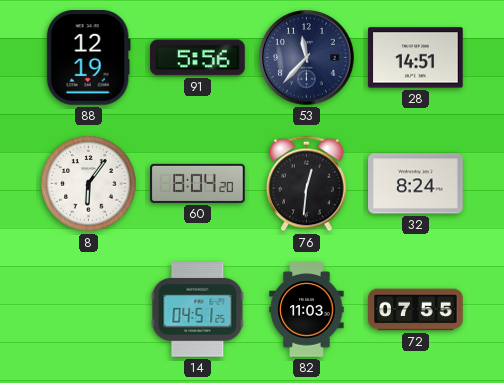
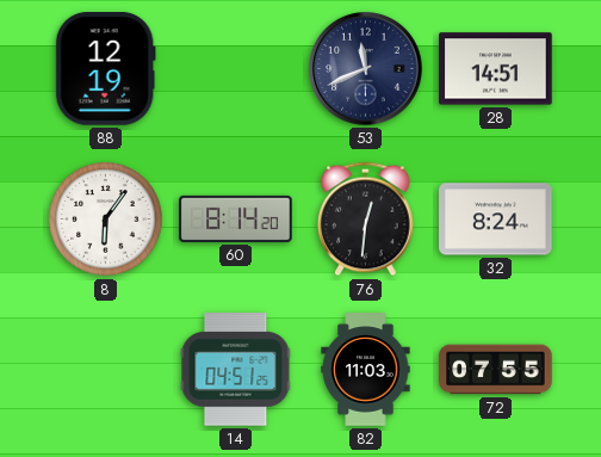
91: 5:56 -> none
53: 11:37 -> 11:41
60: 8:04 -> 8:14
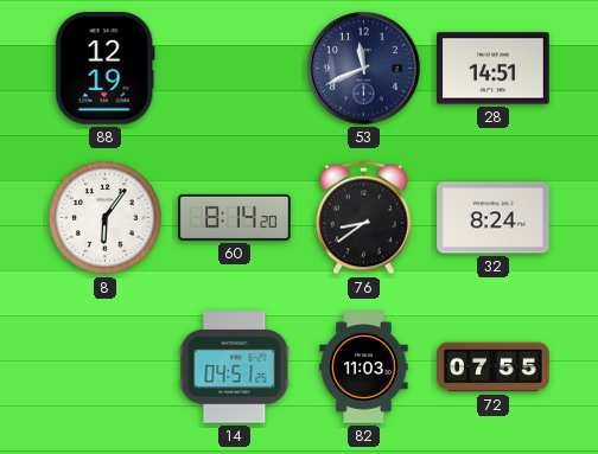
76: 12:31 -> 8:39
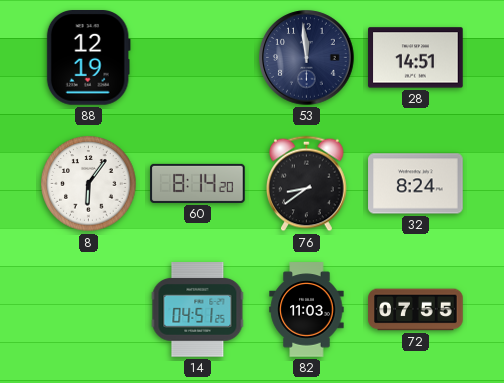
53: 11:41 -> 11:59
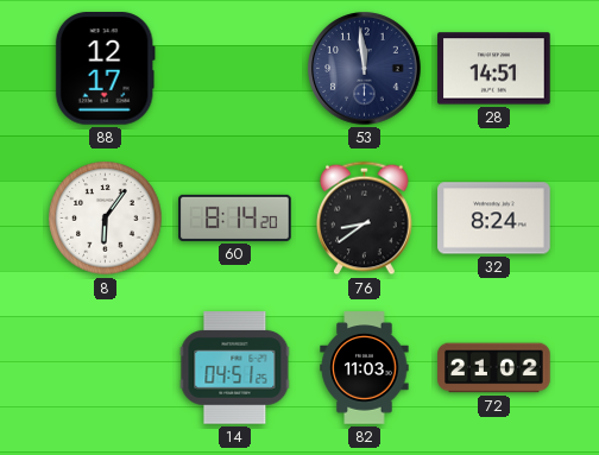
88: 12:19 -> 12:17
72: 07:55 -> 21:02
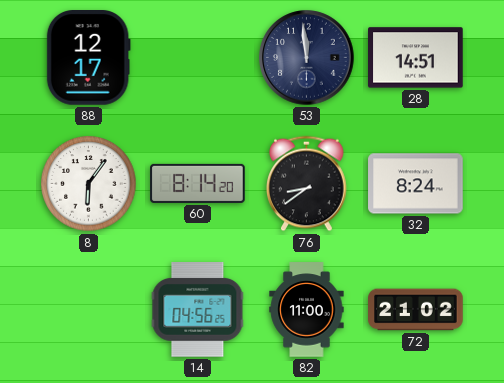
14: 04:51 -> 04:56
82: 11:03 -> 11:00
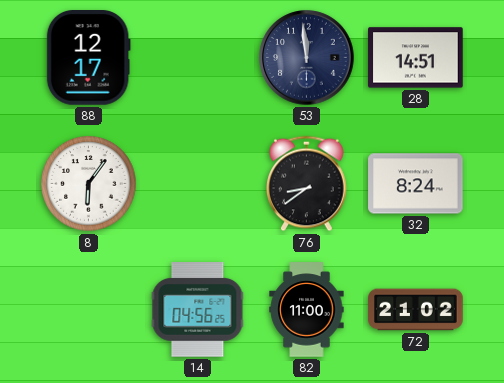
60: 8:14 -> none
